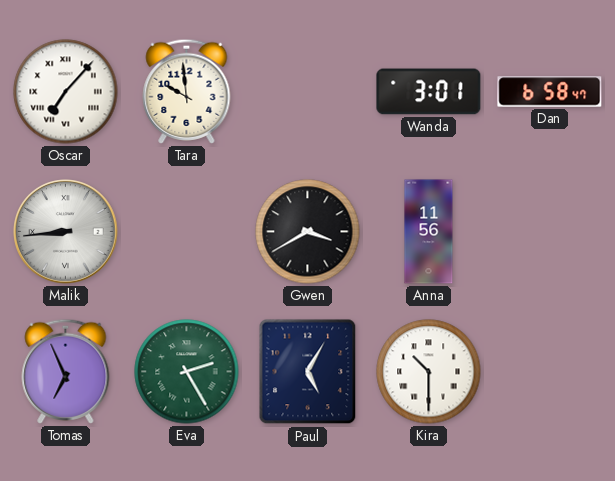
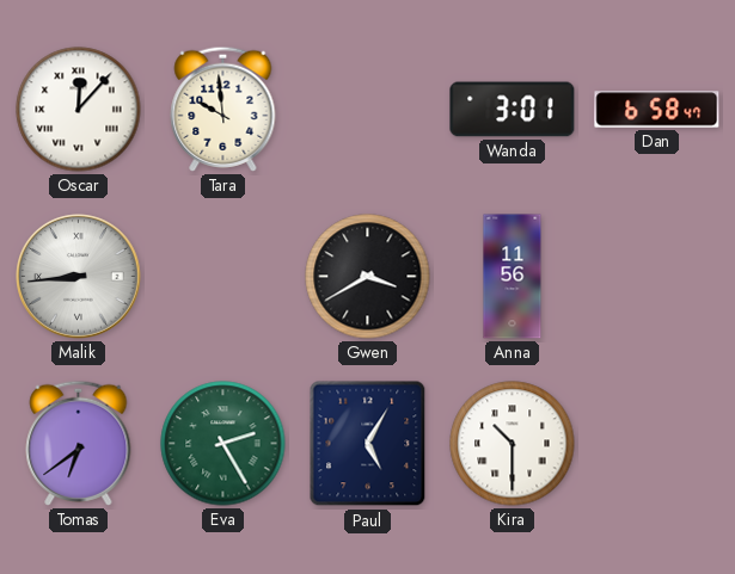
Oscar: 7:07 -> 12:07
Tomas: 6:56 -> 6:39
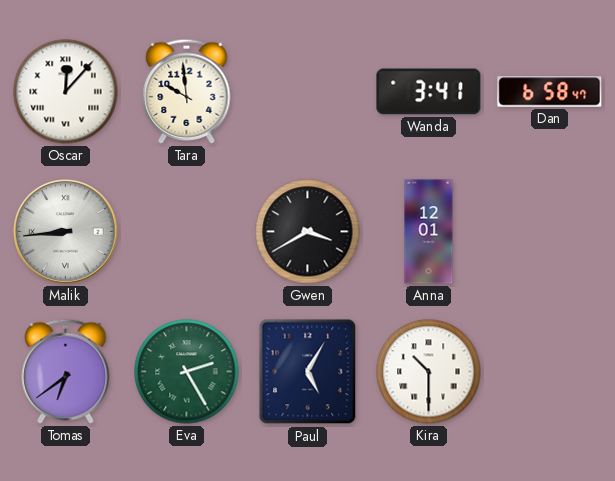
Wanda: 3:01 -> 3:41
Anna: 11:56 -> 12:01
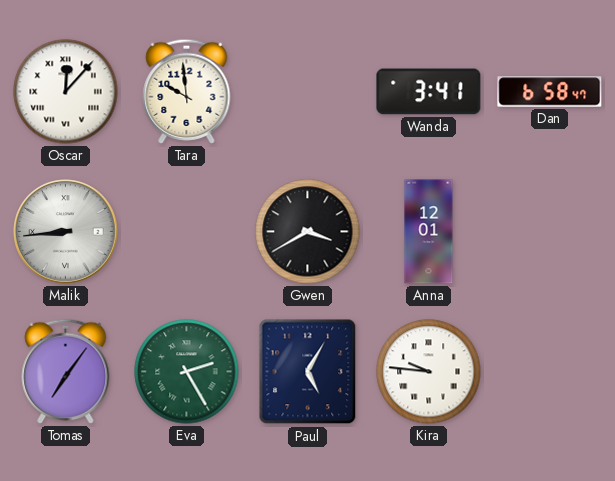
Tomas: 6:39 -> 7:06
Kira: 10:30 -> 9:46
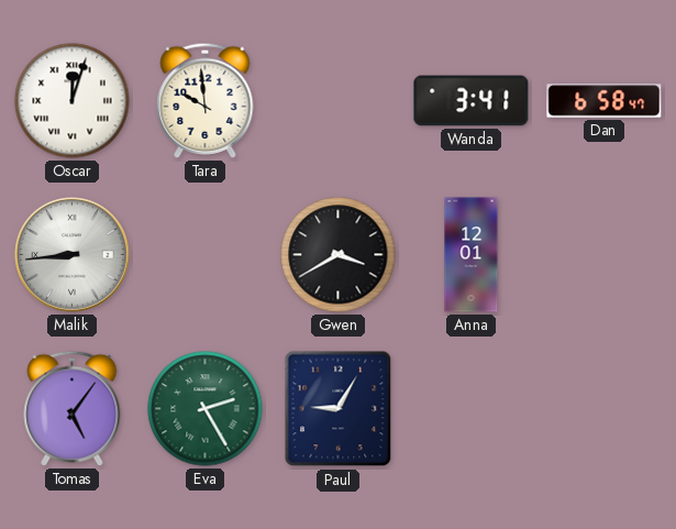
Oscar: 12:07 -> 12:03
Tomas: 7:06 -> 5:06
Paul: 5:05 -> 9:05
Kira: 9:46 -> none
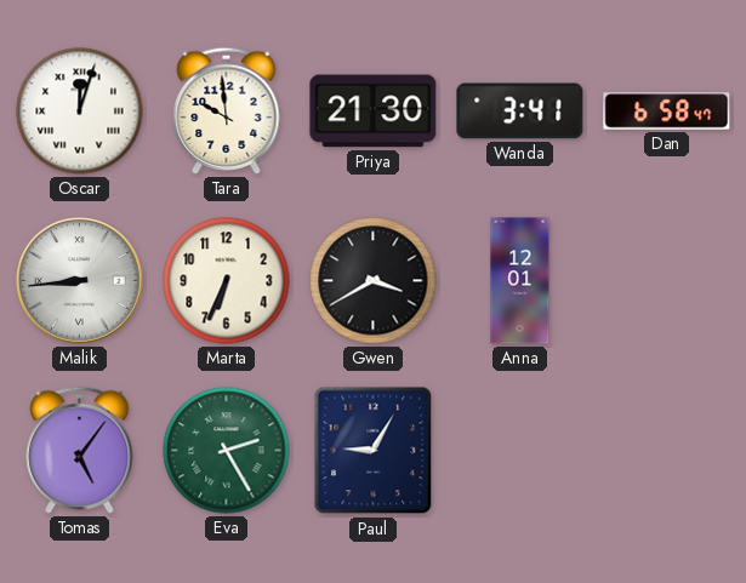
Priya: none -> 21:30
Marta: none -> 6:34
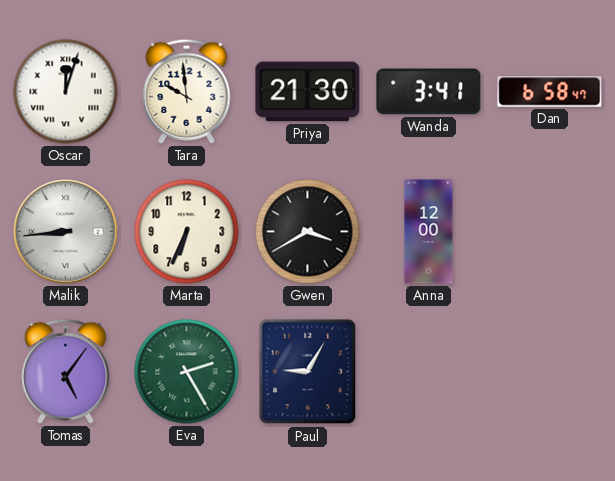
Anna: 12:01 -> 12:00
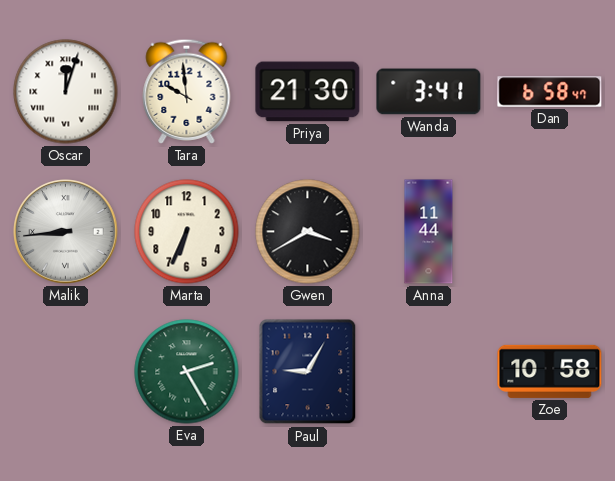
Anna: 12:00 -> 11:44
Tomas: 5:06 -> none
Zoe: none -> 10:58
